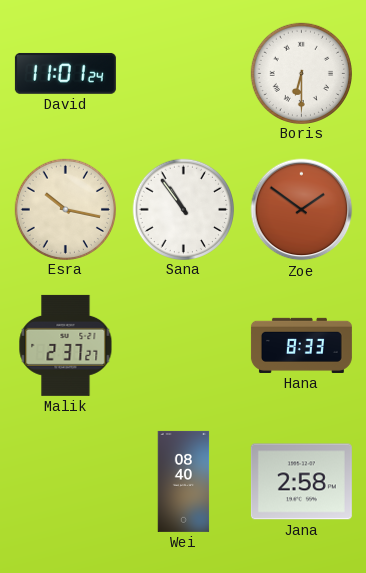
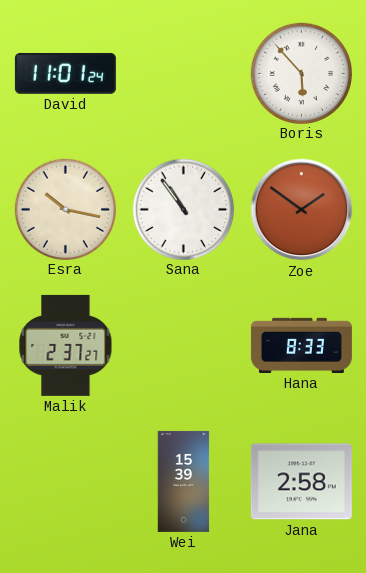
Boris: 6:30 -> 5:53
Wei: 08:40 -> 15:39
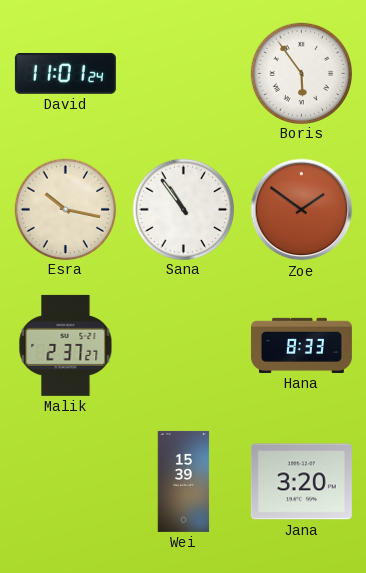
Boris: 5:53 -> 5:54
Jana: 2:58 -> 3:20
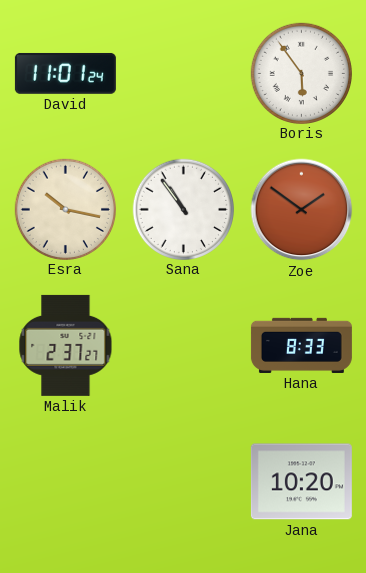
Wei: 15:39 -> none
Jana: 3:20 -> 10:20
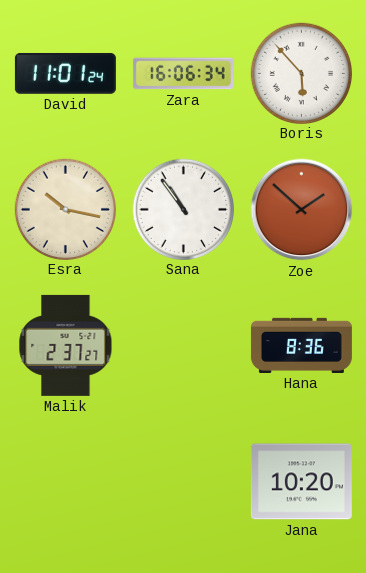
Zara: none -> 16:06
Boris: 5:54 -> 5:53
Zoe: 1:51 -> 1:52
Hana: 8:33 -> 8:36
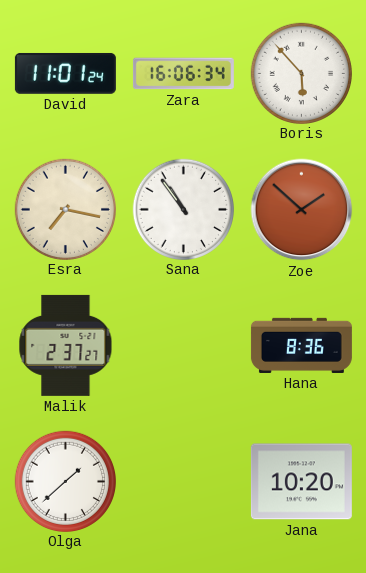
Esra: 10:17 -> 7:17
Olga: none -> 1:38
